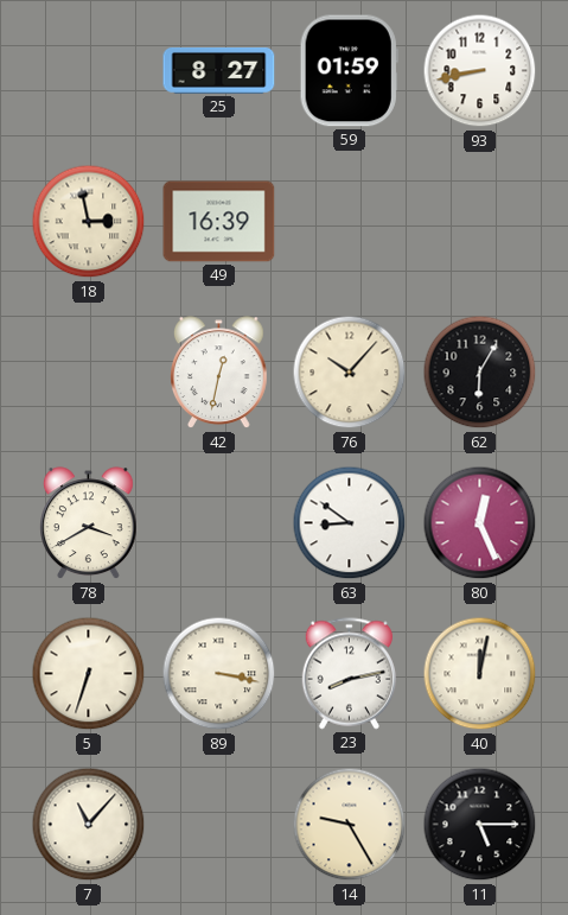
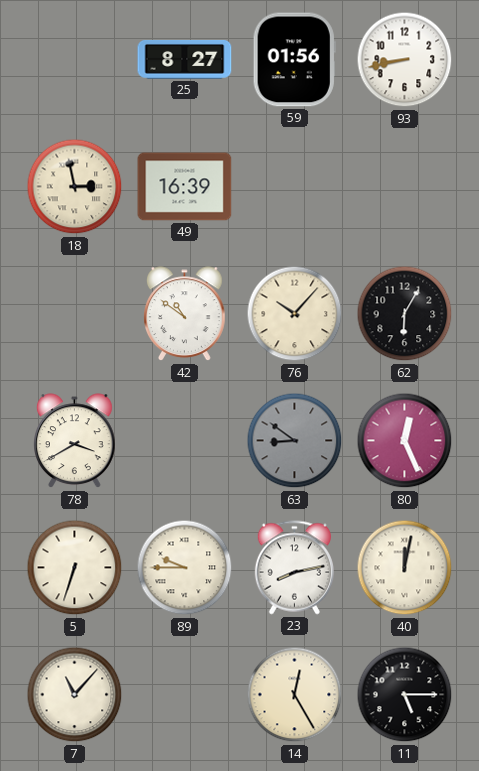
59: 01:59 -> 01:56
42: 12:32 -> 10:51
63 dial: white -> grey
89: 3:17 -> 9:45
14: 9:25 -> 12:25
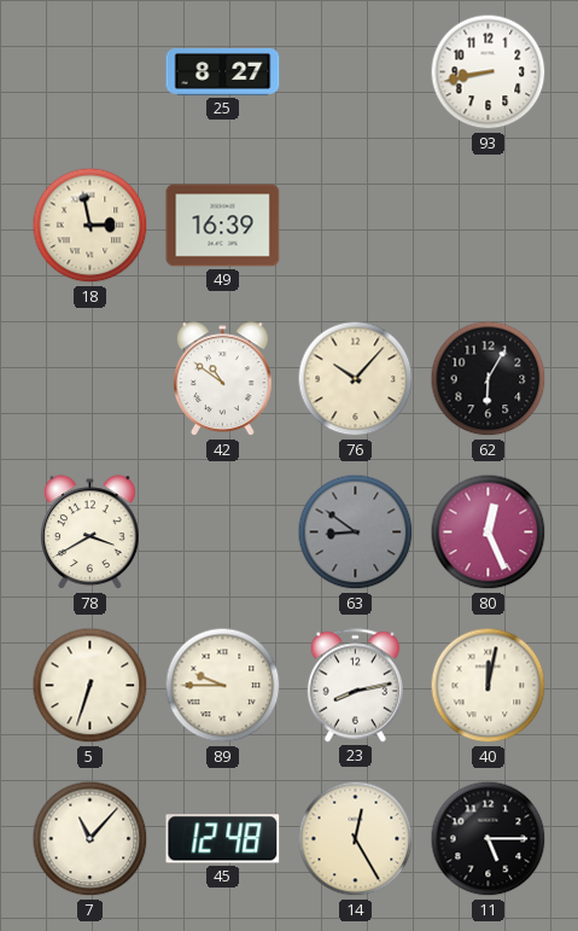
59: 01:56 -> none
45: none -> 12:48
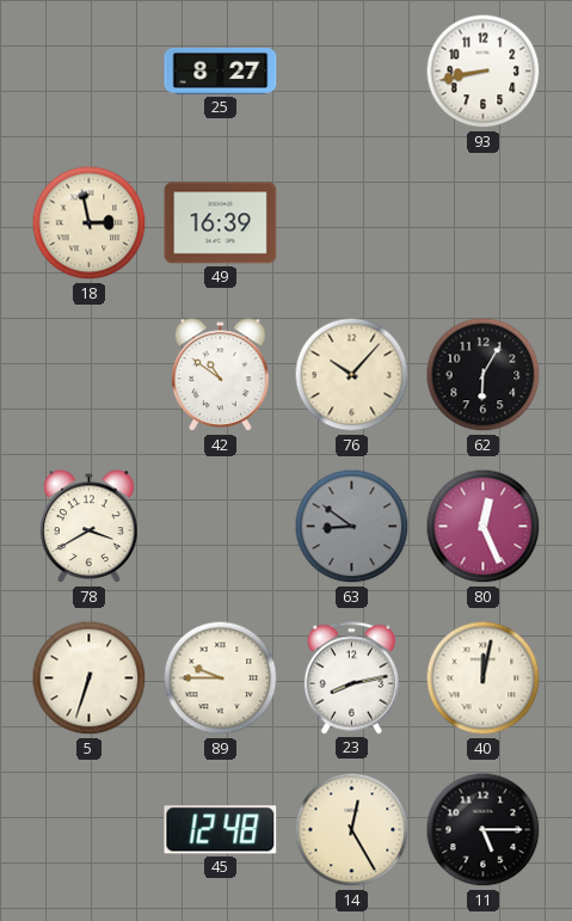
7: 11:07 -> none
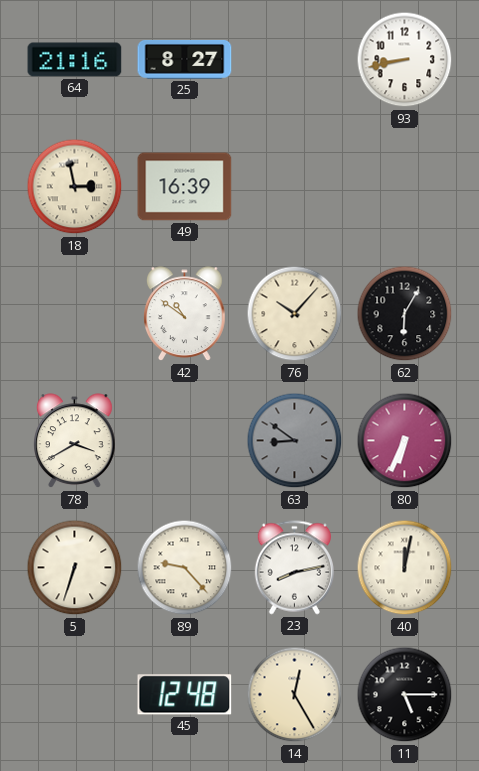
64: none -> 21:16
80: 12:26 -> 6:34
89: 9:45 -> 9:23
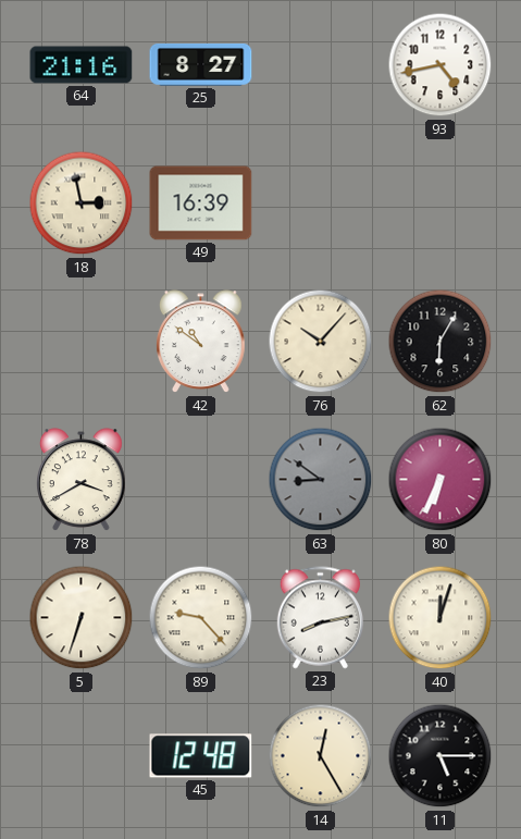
93: 8:43 -> 4:43
40: 12:02 -> 12:03
